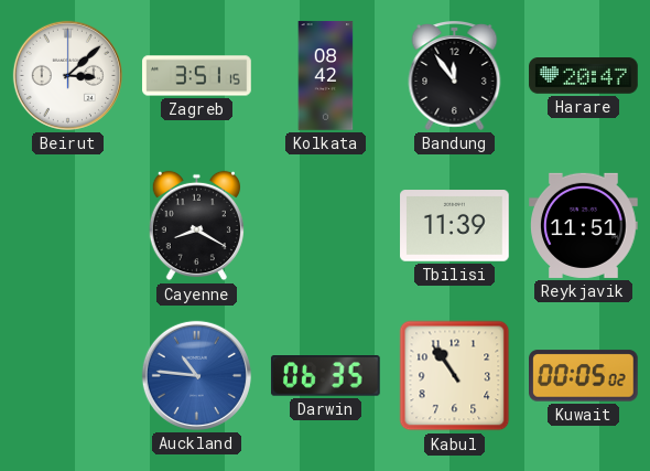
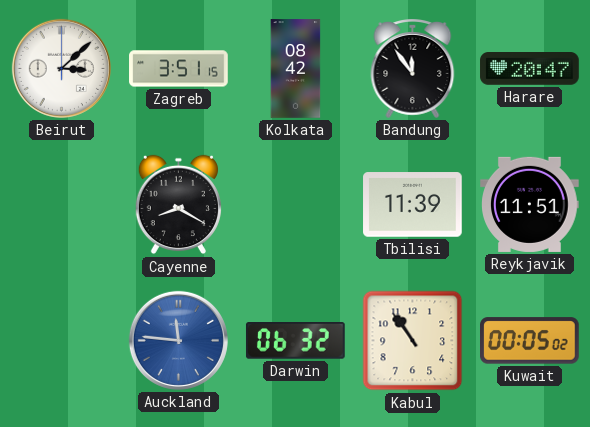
Auckland: 10:46 -> 11:46
Darwin: 06:35 -> 06:32
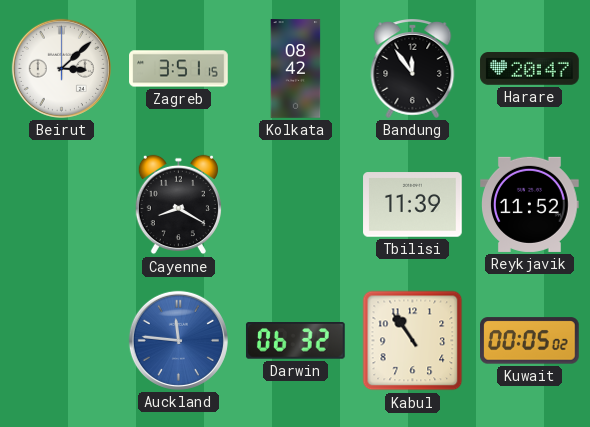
Reykjavik: 11:51 -> 11:52
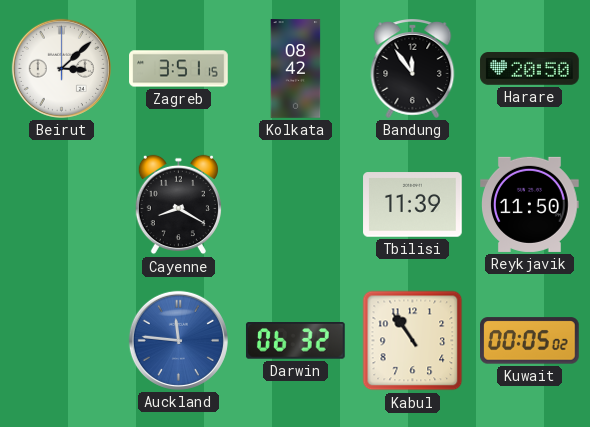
Harare: 20:47 -> 20:50
Reykjavik: 11:52 -> 11:50
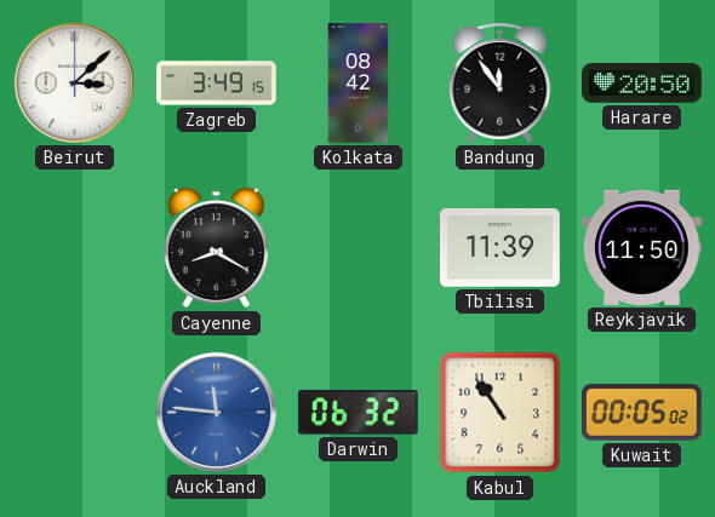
Zagreb: 3:51 -> 3:49
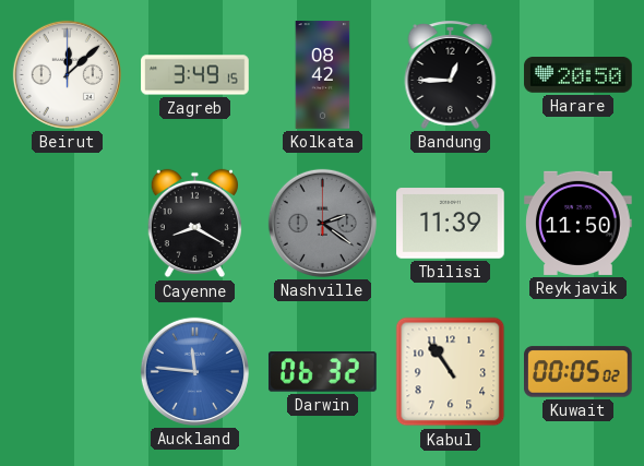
Beirut: 3:08 -> 12:08
Bandung: 11:54 -> 12:45
Nashville: none -> 2:21
